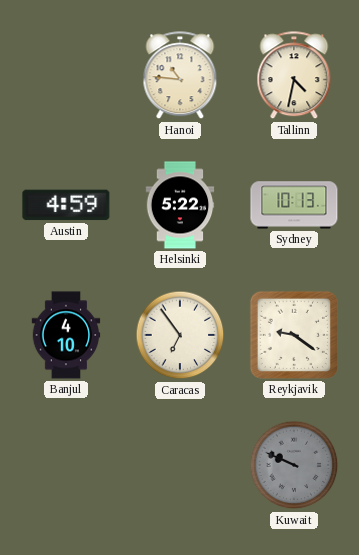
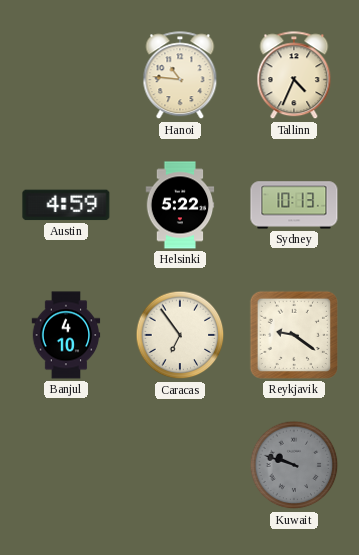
Tallinn: 4:32 -> 4:34
Kuwait: 9:49 -> 9:48
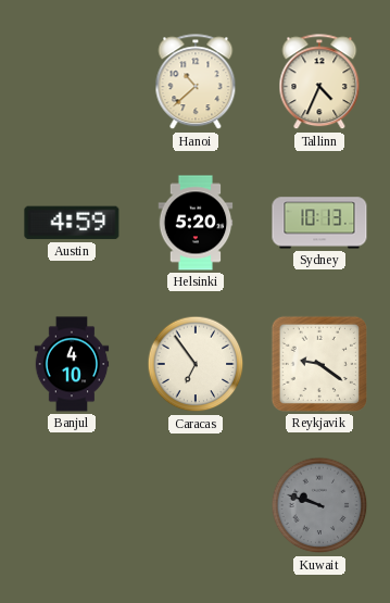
Hanoi: 10:46 -> 10:38
Helsinki: 5:22 -> 5:20
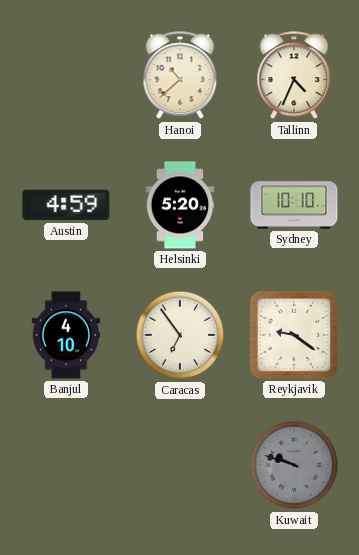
Sydney: 10:13 -> 10:10
